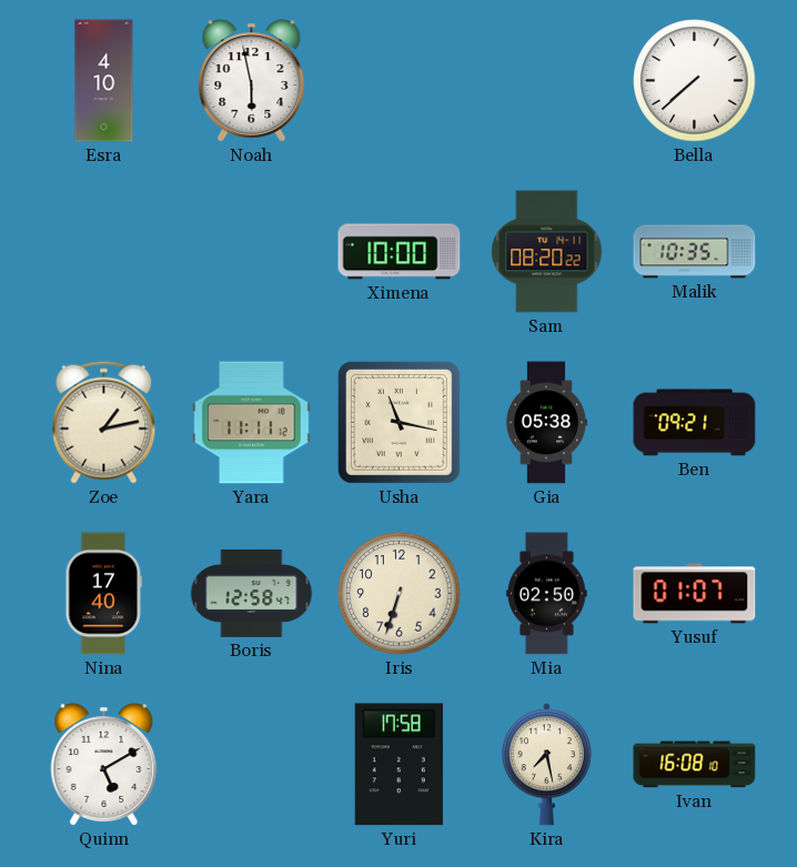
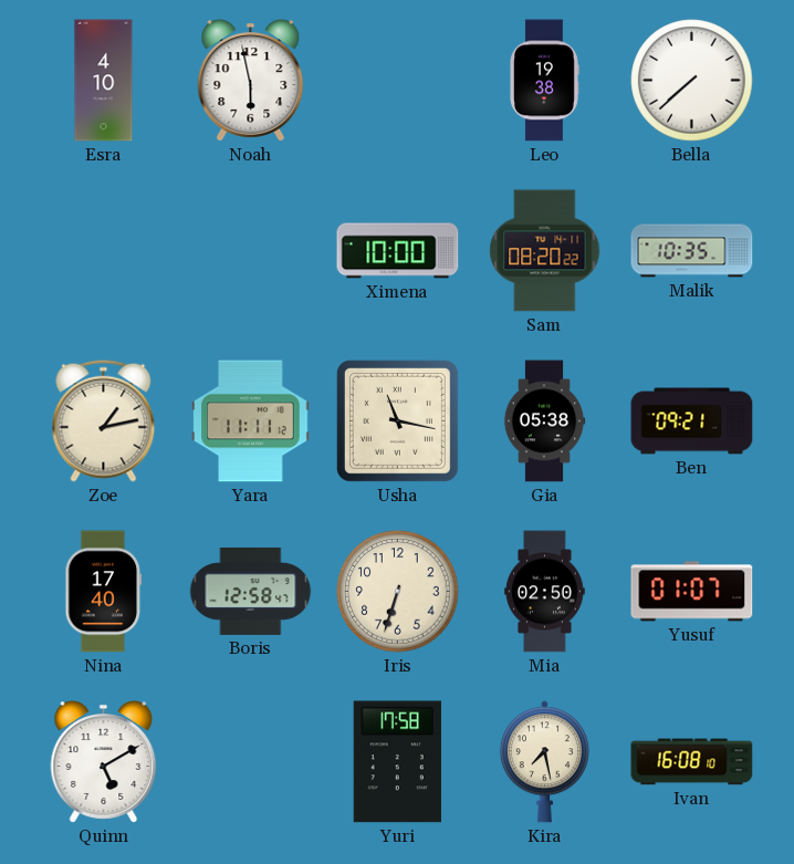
Leo: none -> 19:38
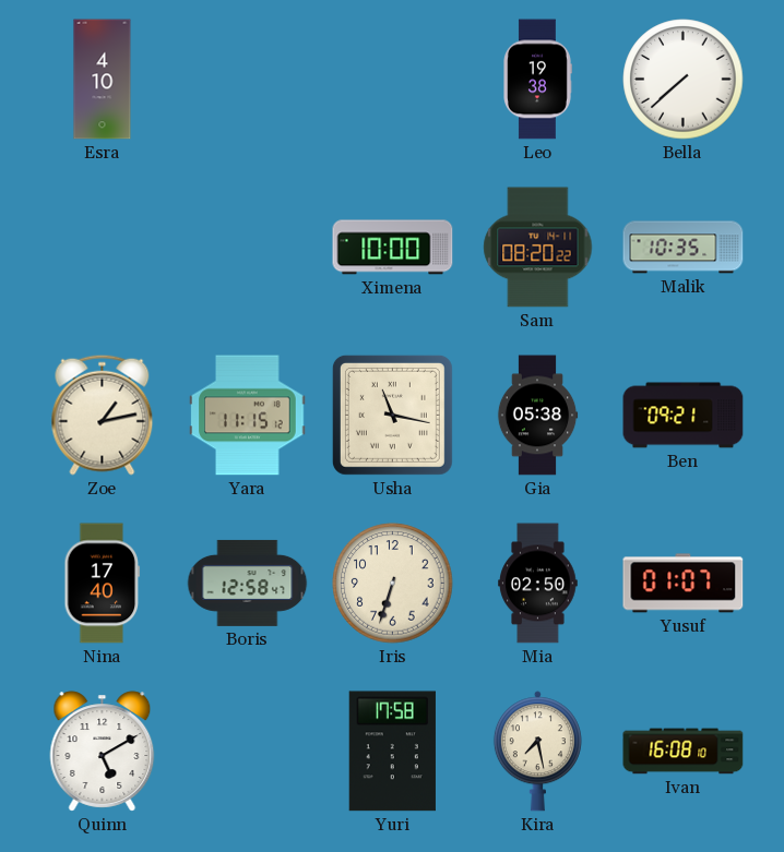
Noah: 5:58 -> none
Yara: 11:11 -> 11:15
